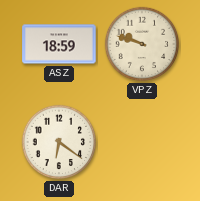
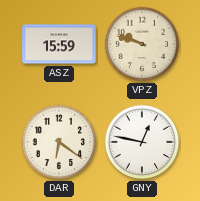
ASZ: 18:59 -> 15:59
GNY: none -> 12:47
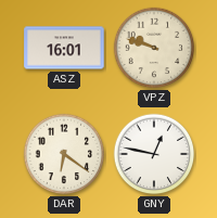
ASZ: 15:59 -> 16:01
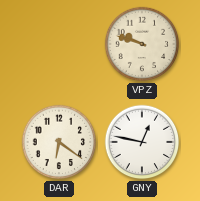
ASZ: 16:01 -> none
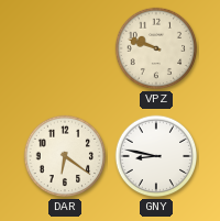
GNY: 12:47 -> 8:47
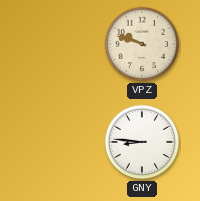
DAR: 6:21 -> none
GNY: 8:47 -> 8:46
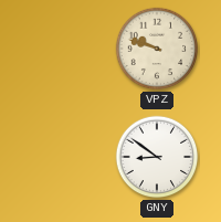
GNY: 8:46 -> 8:51
